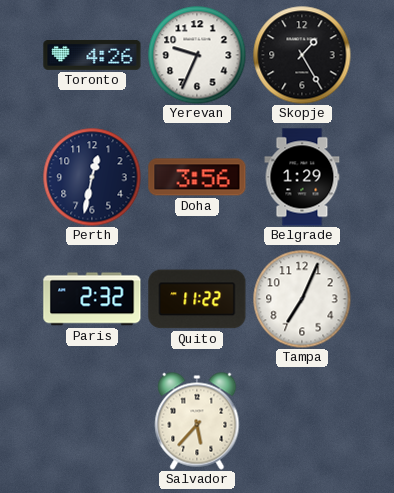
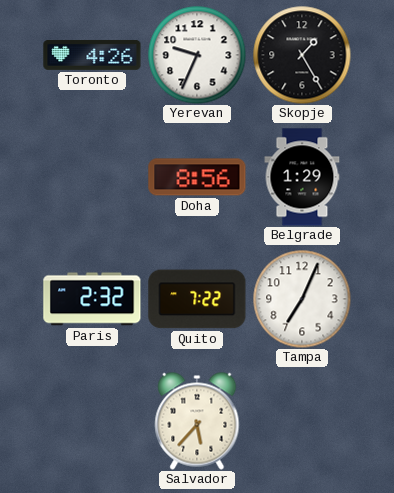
Perth: 12:32 -> none
Doha: 3:56 -> 8:56
Quito: 11:22 -> 7:22
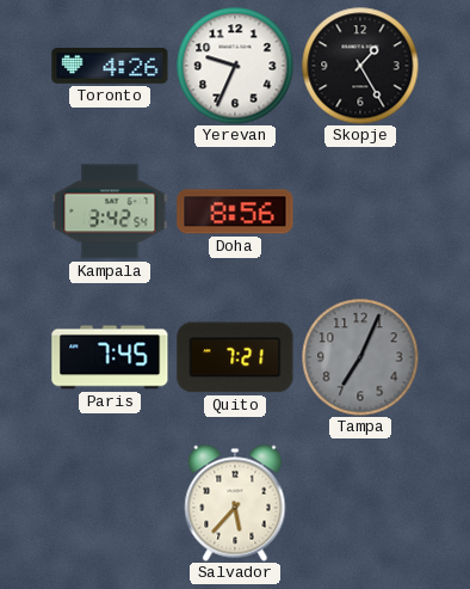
Kampala: none -> 3:42
Belgrade: 1:29 -> none
Paris: 2:32 -> 7:45
Quito: 7:22 -> 7:21
Tampa dial: white -> grey
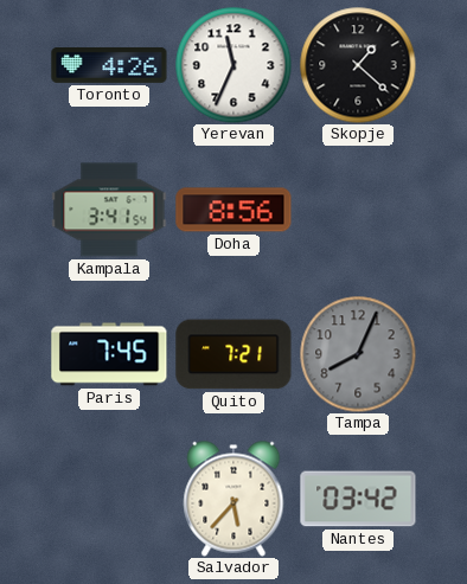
Yerevan: 9:34 -> 11:34
Skopje: 1:25 -> 1:22
Kampala: 3:42 -> 3:41
Tampa: 7:04 -> 8:04
Nantes: none -> 03:42
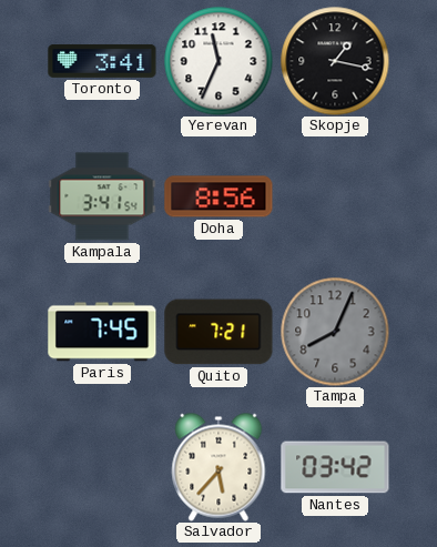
Toronto: 4:26 -> 3:41
Skopje: 1:22 -> 1:17
